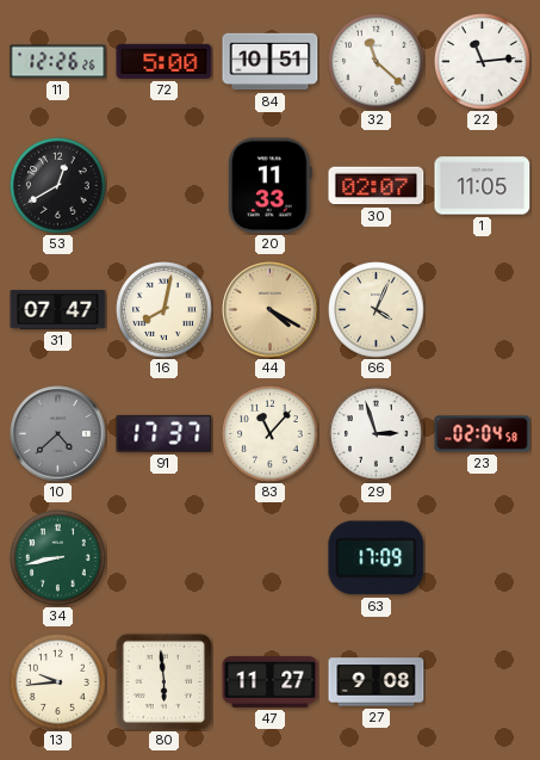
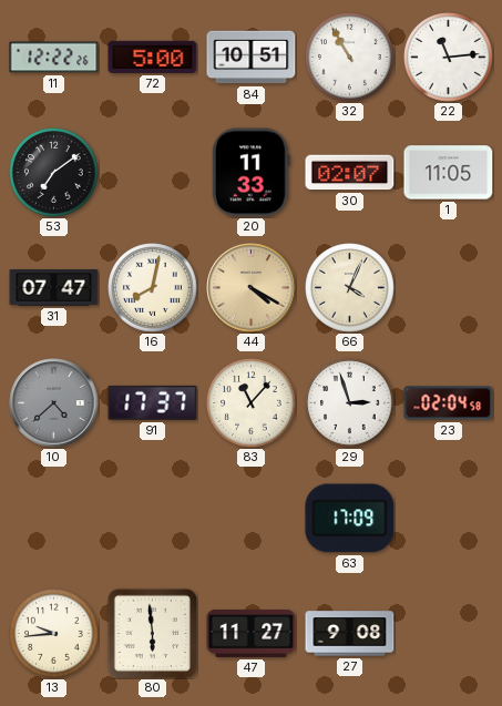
11: 12:26 -> 12:22
32: 11:22 -> 10:55
53: 12:40 -> 7:09
34: 8:43 -> none
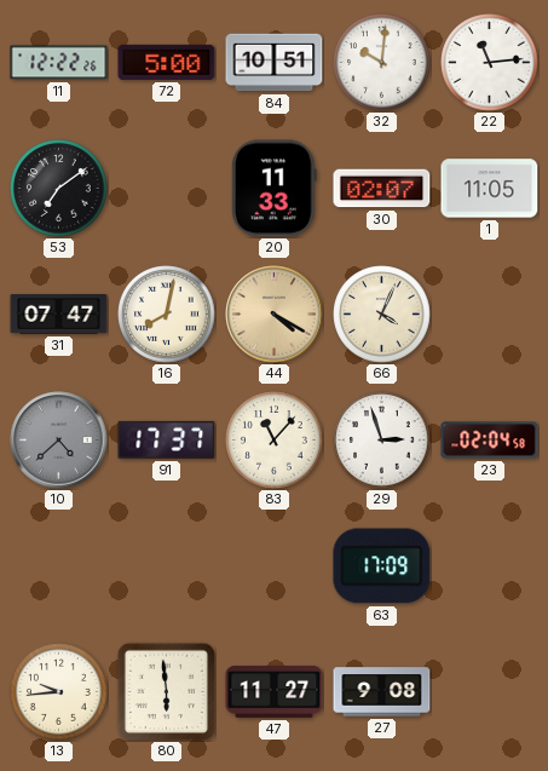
32: 10:55 -> 10:01
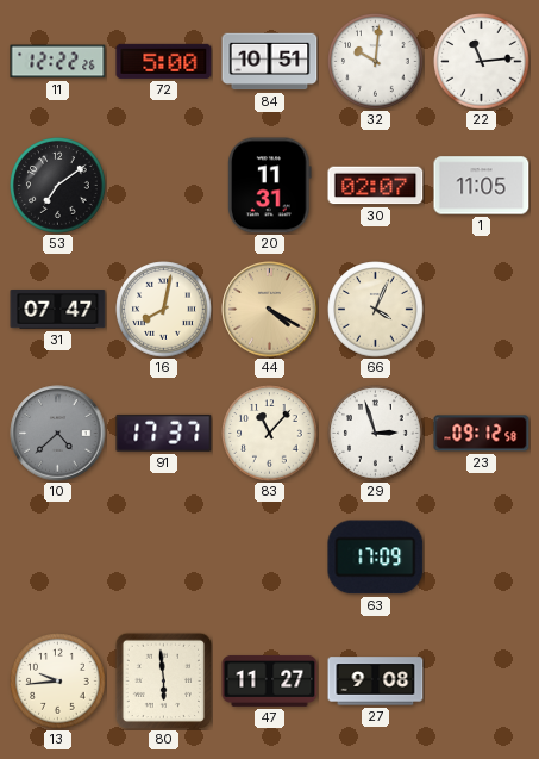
20: 11:33 -> 11:31
23: 02:04 -> 09:12
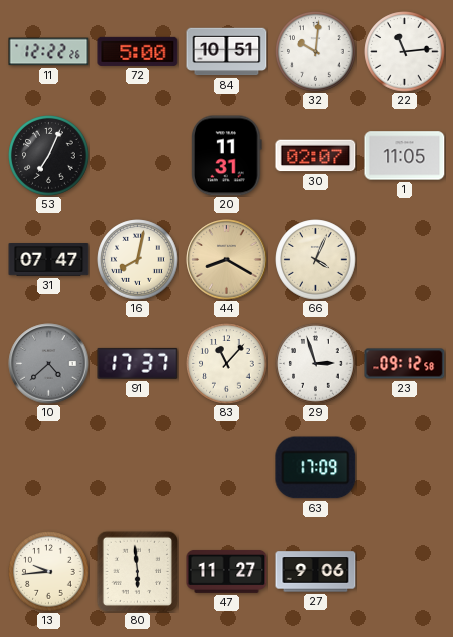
53: 7:09 -> 7:04
44: 4:20 -> 8:20
27: 9:08 -> 9:06
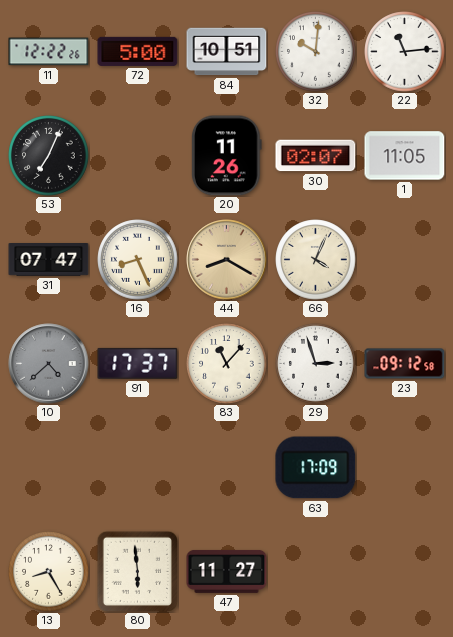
20: 11:31 -> 11:26
16: 8:02 -> 8:26
13: 9:44 -> 8:25
27: 9:06 -> none
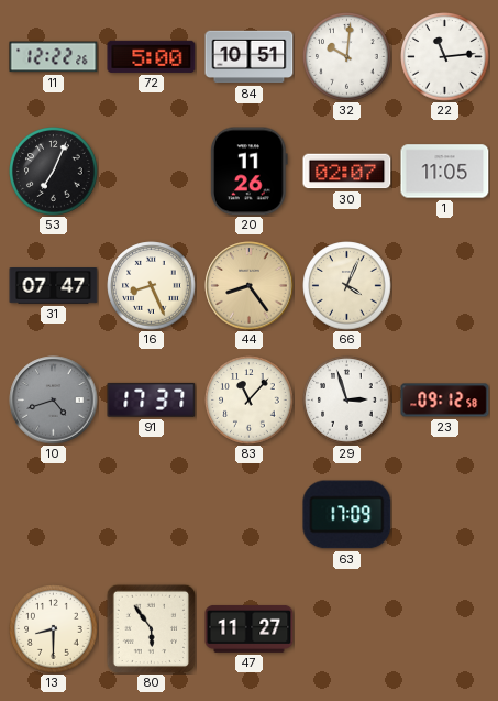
44: 8:20 -> 8:24
10: 4:38 -> 4:42
13: 8:25 -> 8:30
80: 5:59 -> 5:54
